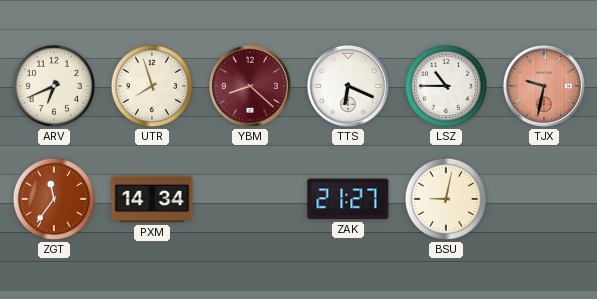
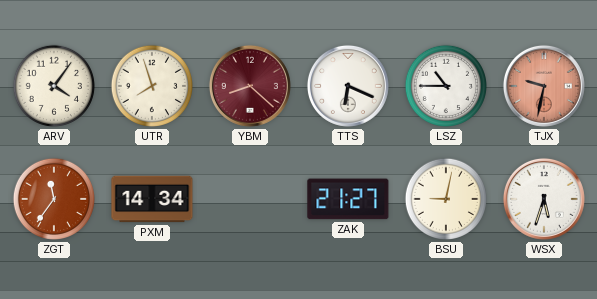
ARV: 6:41 -> 4:06
WSX: none -> 5:33
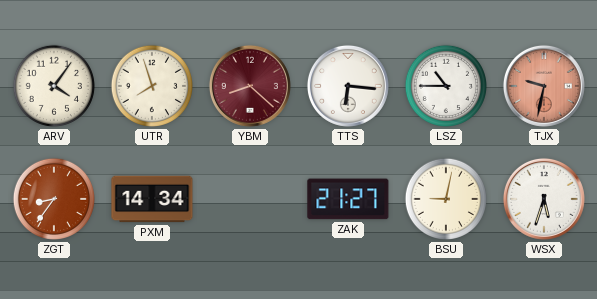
TTS: 6:19 -> 6:16
ZGT: 11:36 -> 8:36
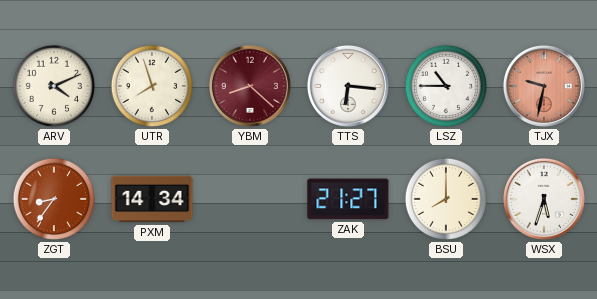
ARV: 4:06 -> 4:11
BSU: 9:02 -> 8:00
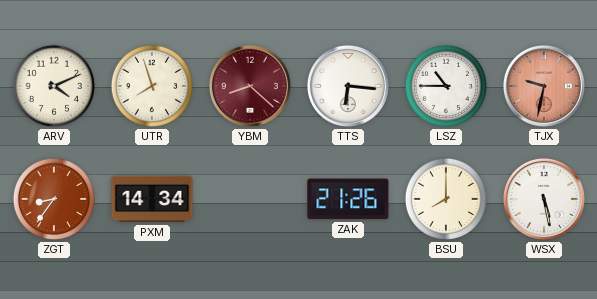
ZAK: 21:27 -> 21:26
WSX: 5:33 -> 5:28
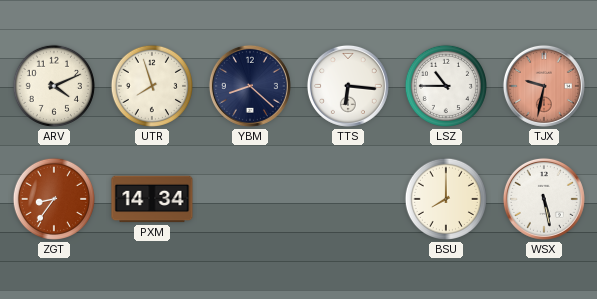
YBM dial: burgundy -> navy
ZAK: 21:26 -> none
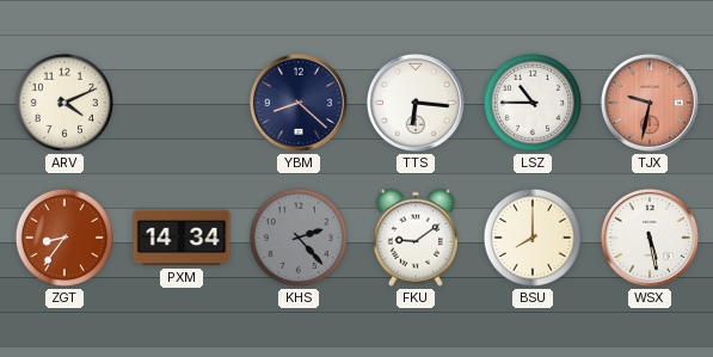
UTR: 7:57 -> none
KHS: none -> 2:23
FKU: none -> 9:09
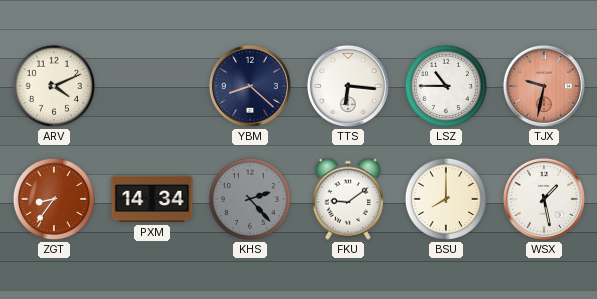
WSX: 5:28 -> 1:28
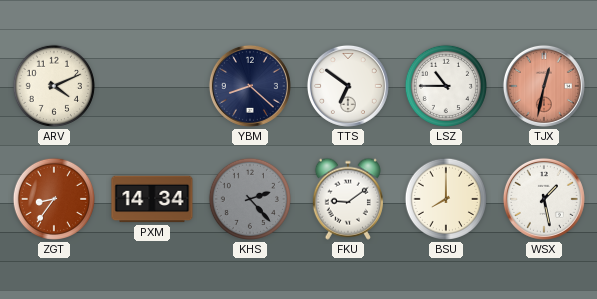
TTS: 6:16 -> 6:51
TJX: 9:32 -> 12:32
